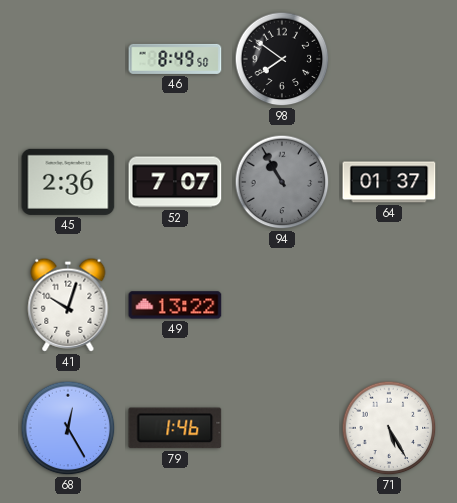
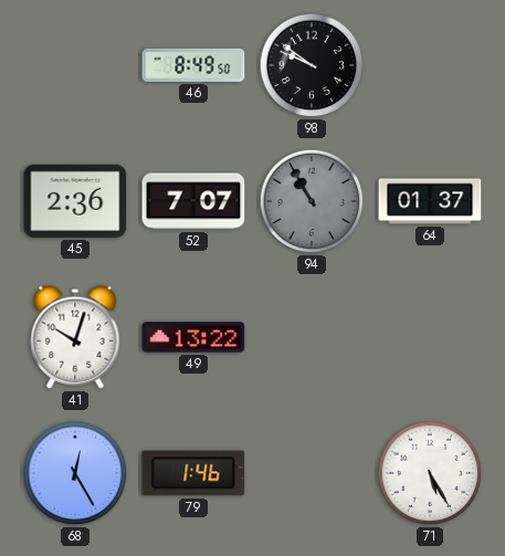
98: 7:51 -> 9:51
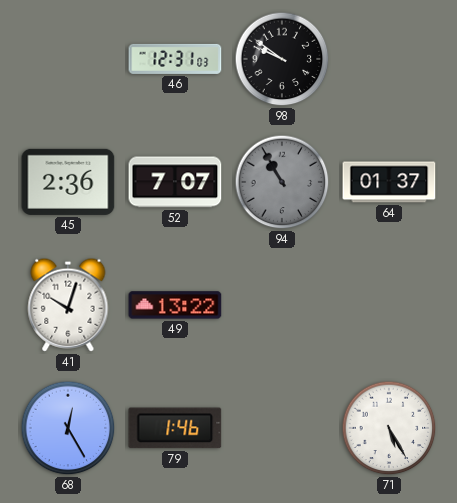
46: 8:49 -> 12:31
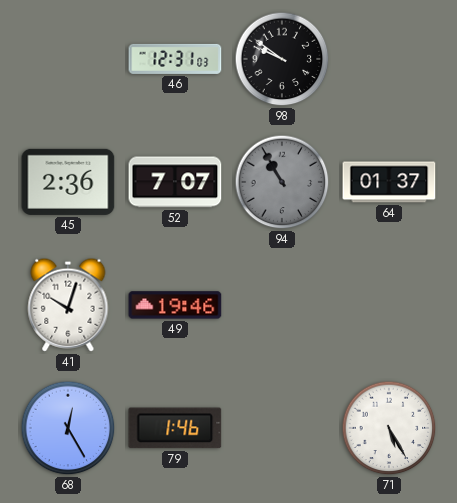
49: 13:22 -> 19:46
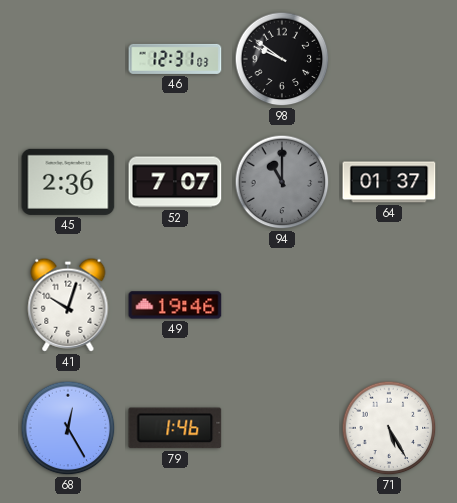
94: 10:55 -> 11:00
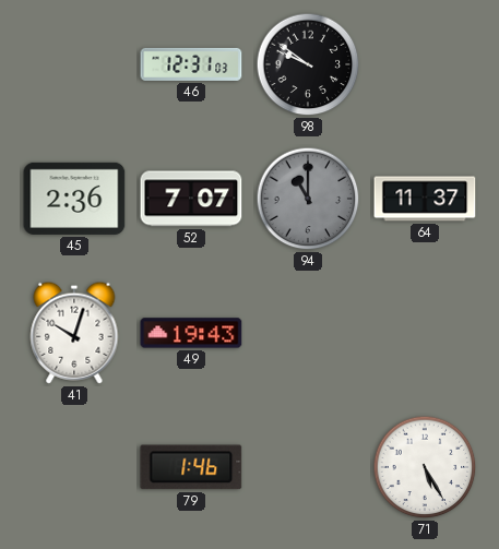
64: 01:37 -> 11:37
49: 19:46 -> 19:43
68: 12:25 -> none
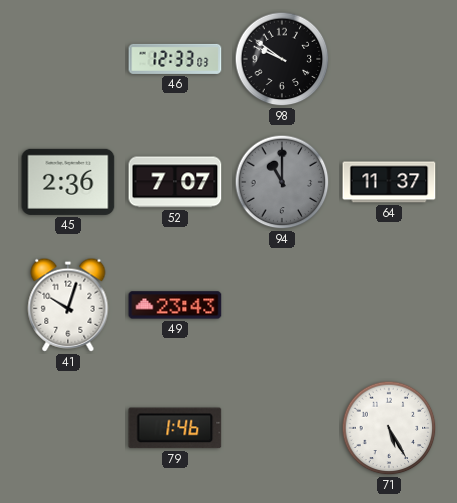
46: 12:31 -> 12:33
49: 19:43 -> 23:43
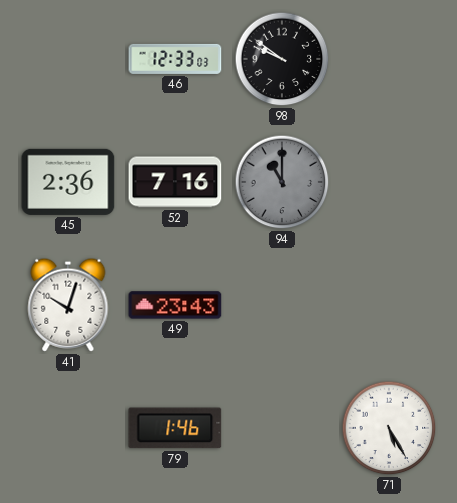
52: 7:07 -> 7:16
64: 11:37 -> none
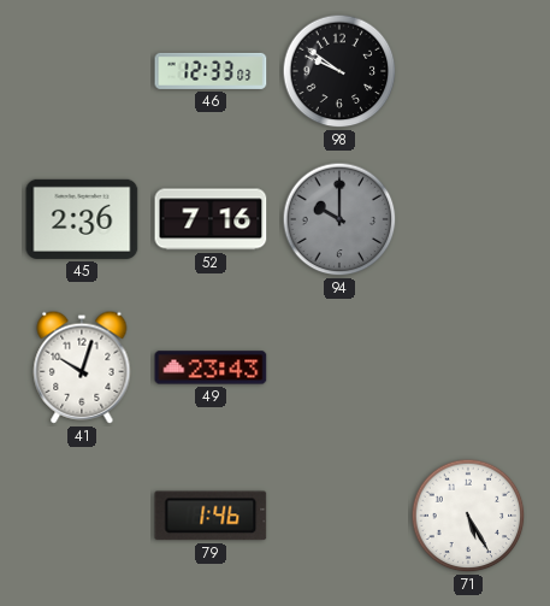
94: 11:00 -> 10:00
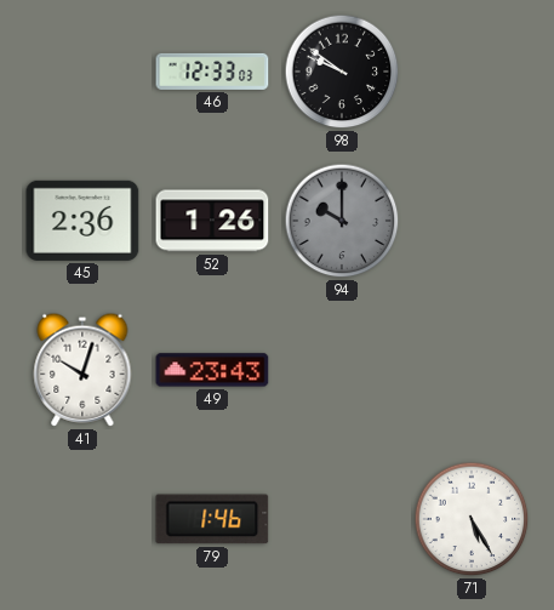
52: 7:16 -> 1:26
